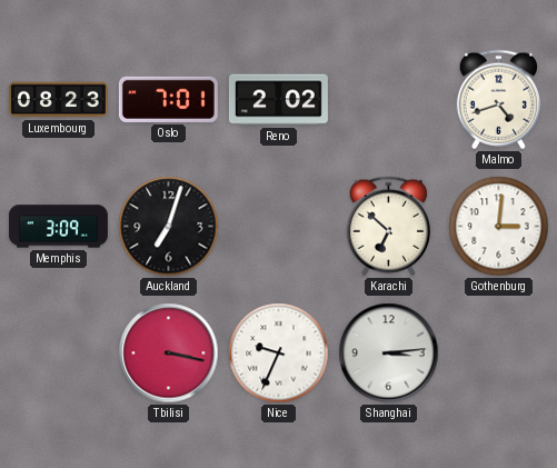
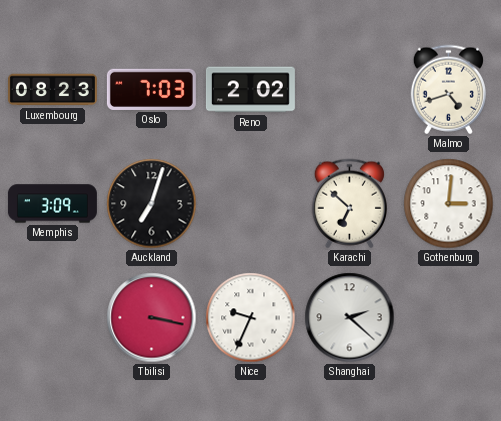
Oslo: 7:01 -> 7:03
Shanghai: 3:14 -> 2:22
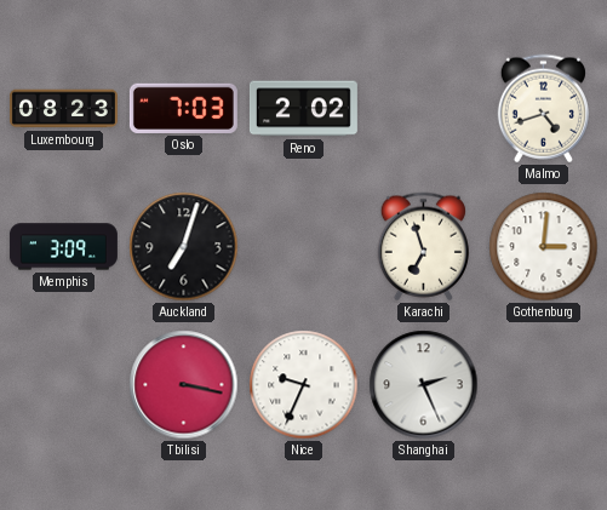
Karachi: 6:52 -> 6:57
Shanghai: 2:22 -> 2:26
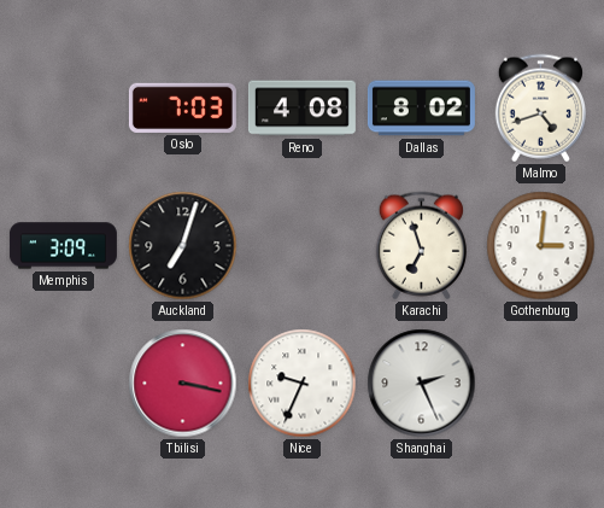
Luxembourg: 08:23 -> none
Reno: 2:02 -> 4:08
Dallas: none -> 8:02
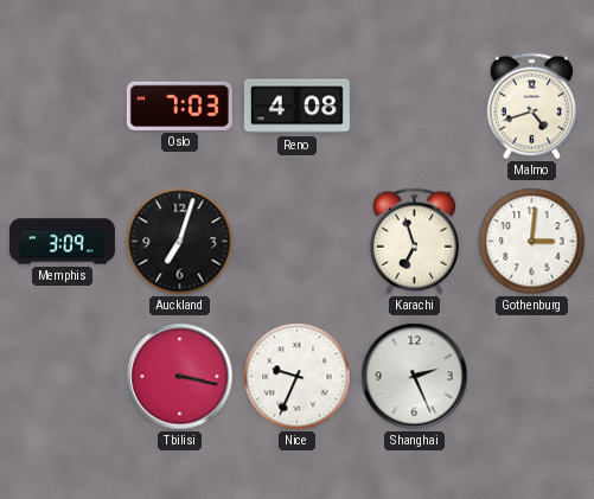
Dallas: 8:02 -> none
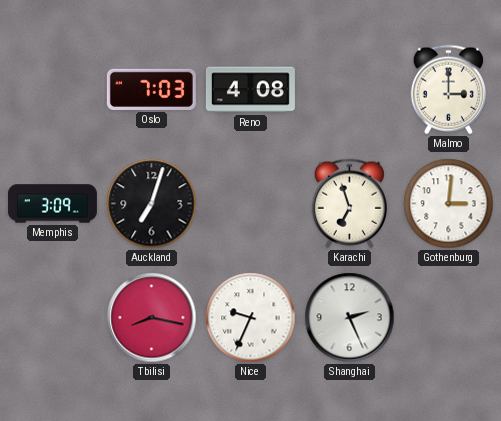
Malmo: 4:42 -> 3:00
Tbilisi: 3:17 -> 8:17
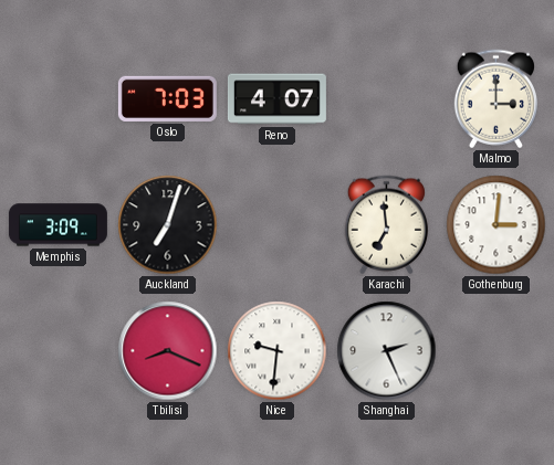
Reno: 4:08 -> 4:07
Karachi: 6:57 -> 6:59
Tbilisi: 8:17 -> 8:19
Nice: 9:34 -> 9:31
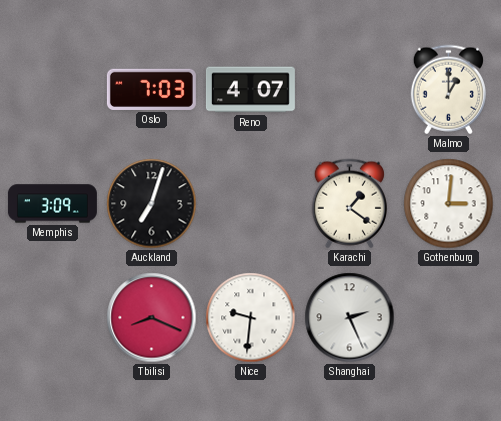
Malmo: 3:00 -> 1:00
Karachi: 6:59 -> 1:21
